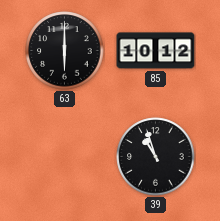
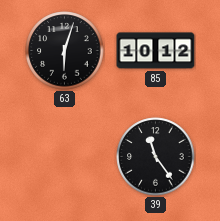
63: 6:00 -> 6:03
39: 10:57 -> 11:24
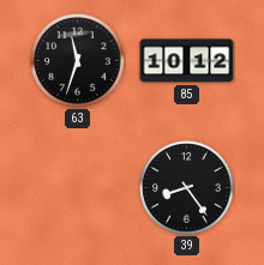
63: 6:03 -> 11:33
39: 11:24 -> 8:24
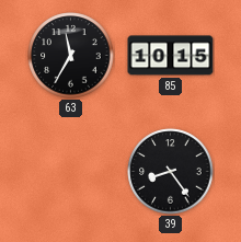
63: 11:33 -> 11:35
85: 10:12 -> 10:15
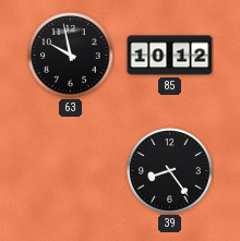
63: 11:35 -> 9:58
85: 10:15 -> 10:12
